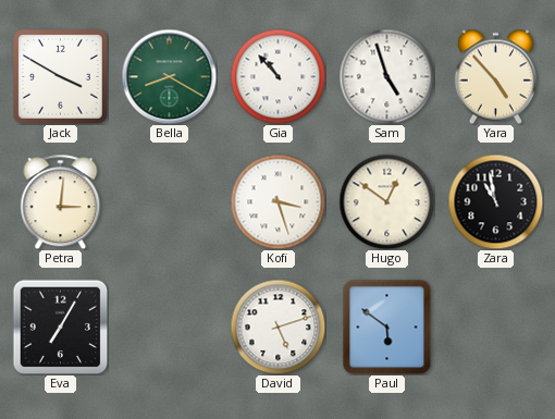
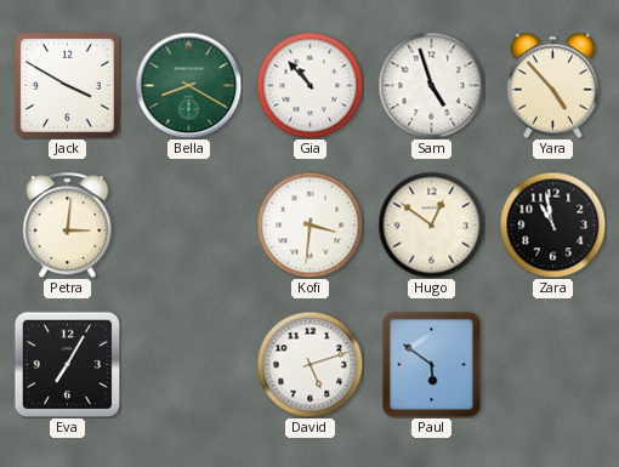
Kofi: 3:27 -> 3:31
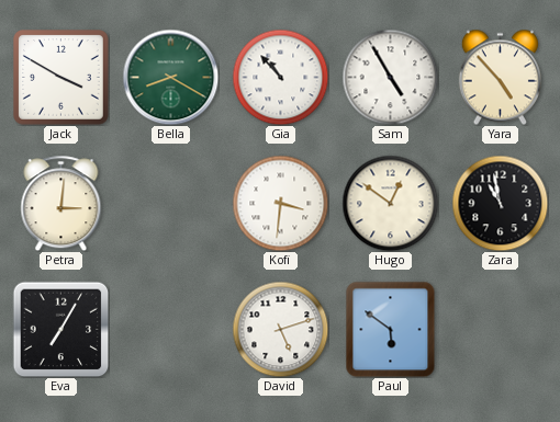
Sam: 4:57 -> 4:55
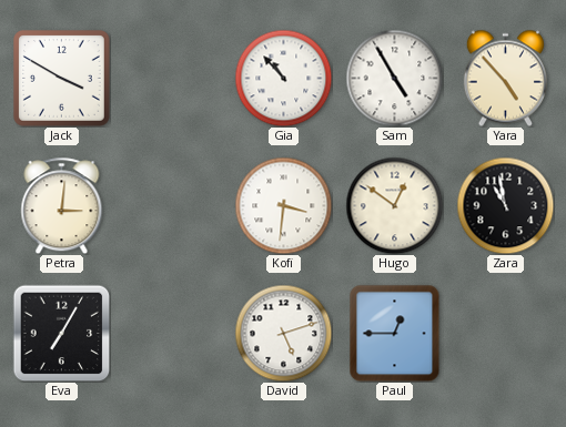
Bella: 8:20 -> none
Paul: 5:51 -> 12:45
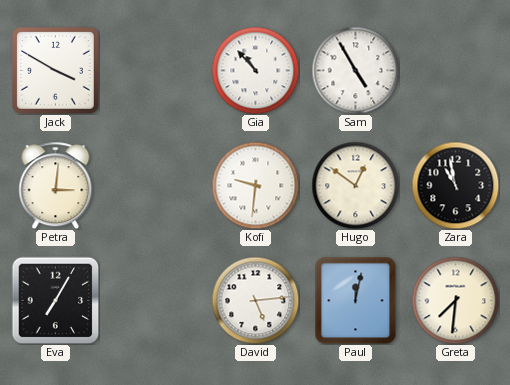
Yara: 4:53 -> none
Kofi: 3:31 -> 9:31
David: 5:12 -> 5:14
Paul: 12:45 -> 12:02
Greta: none -> 7:31
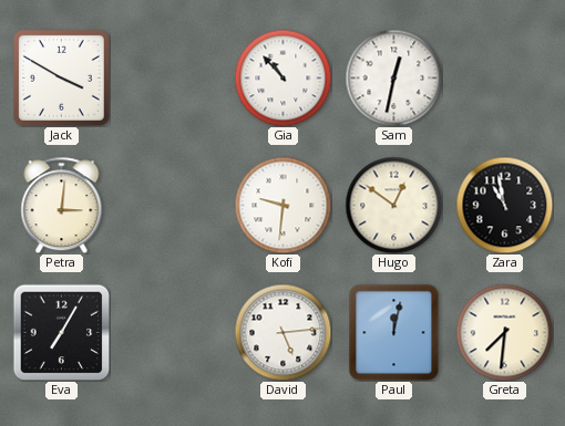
Sam: 4:55 -> 12:32
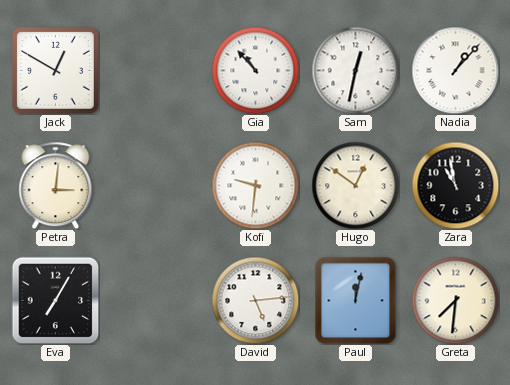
Jack: 3:50 -> 12:50
Nadia: none -> 1:07
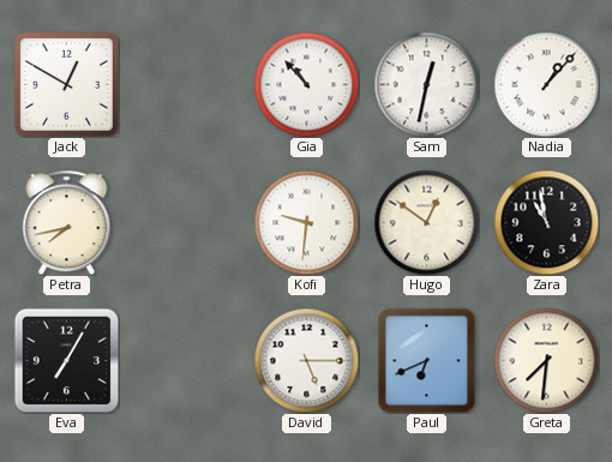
Petra: 3:01 -> 7:43
David: 5:14 -> 5:15
Paul: 12:02 -> 6:41
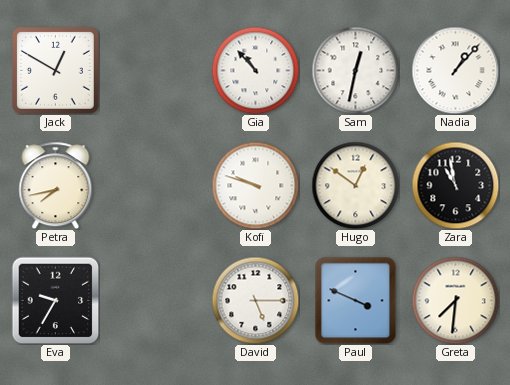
Kofi: 9:31 -> 9:48
Eva: 7:05 -> 9:35
Paul: 6:41 -> 3:49
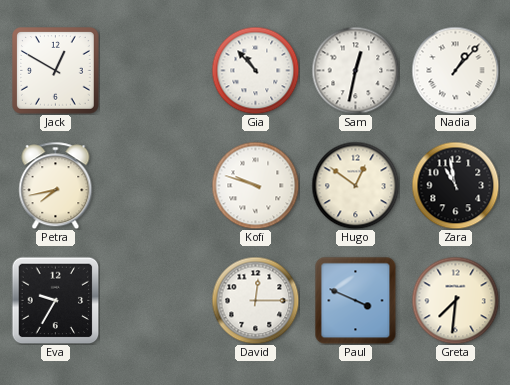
David: 5:15 -> 12:15
